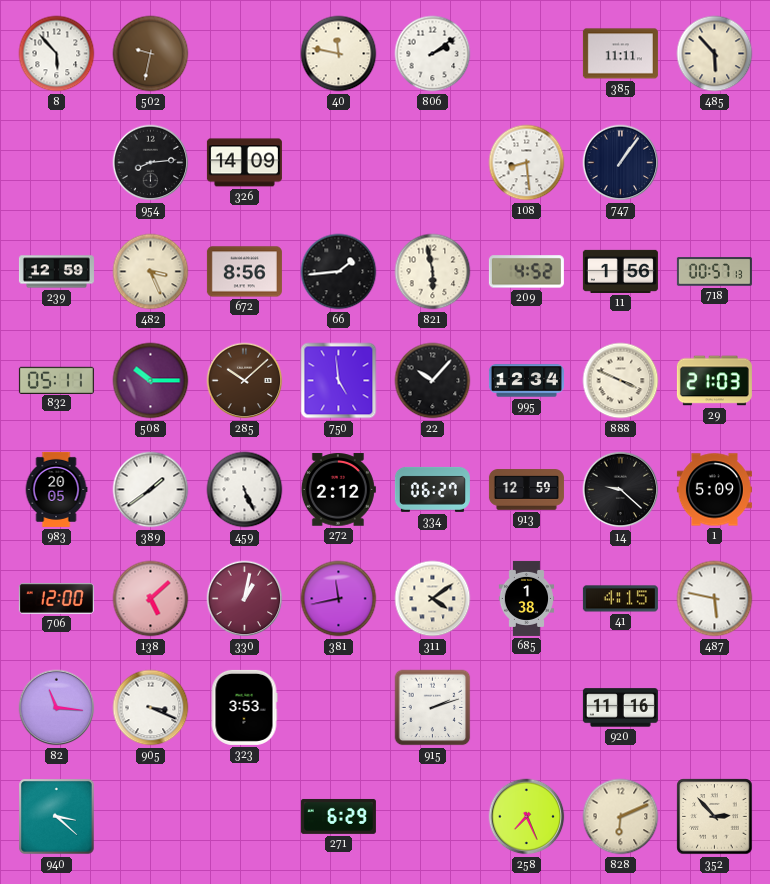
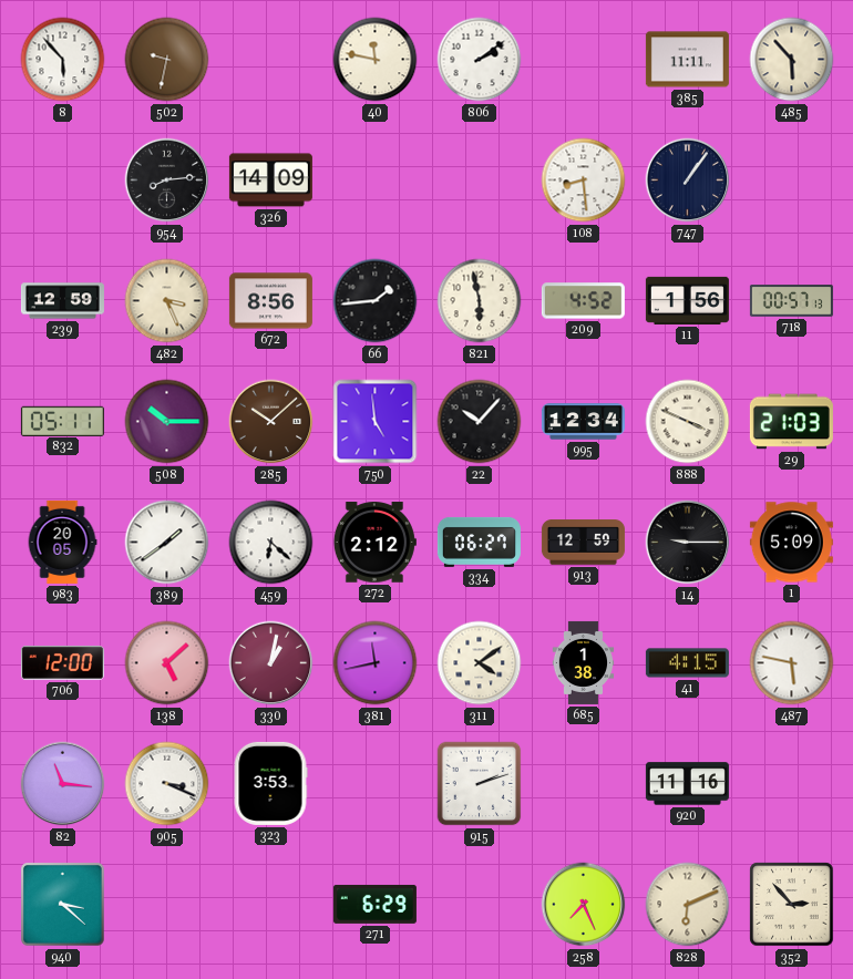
459: 5:26 -> 6:22
14: 9:22 -> 9:15
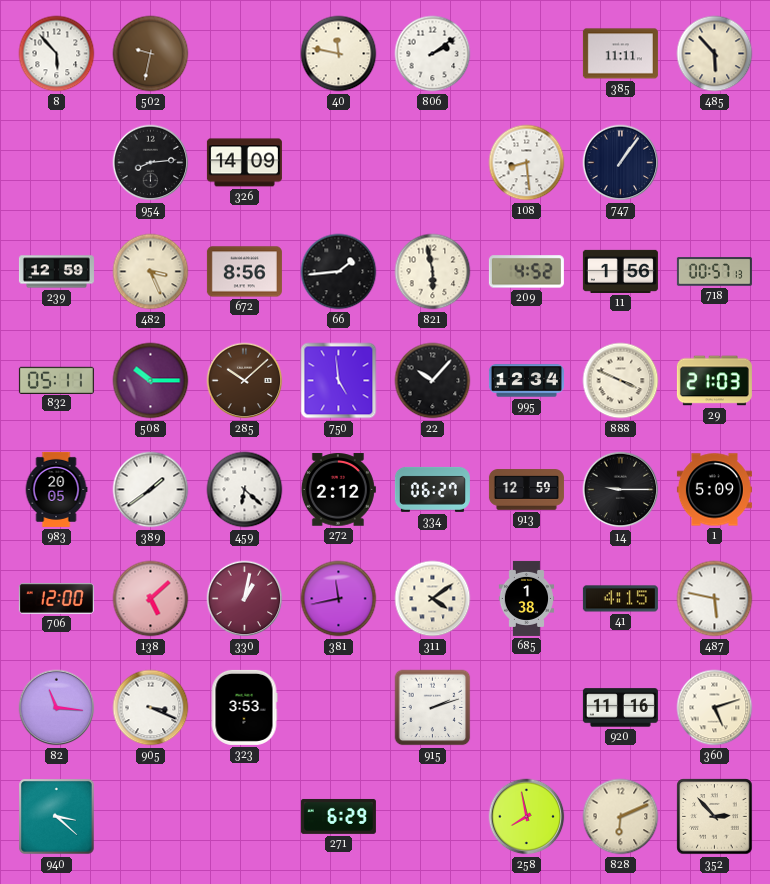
360: none -> 5:12
258: 7:26 -> 7:58
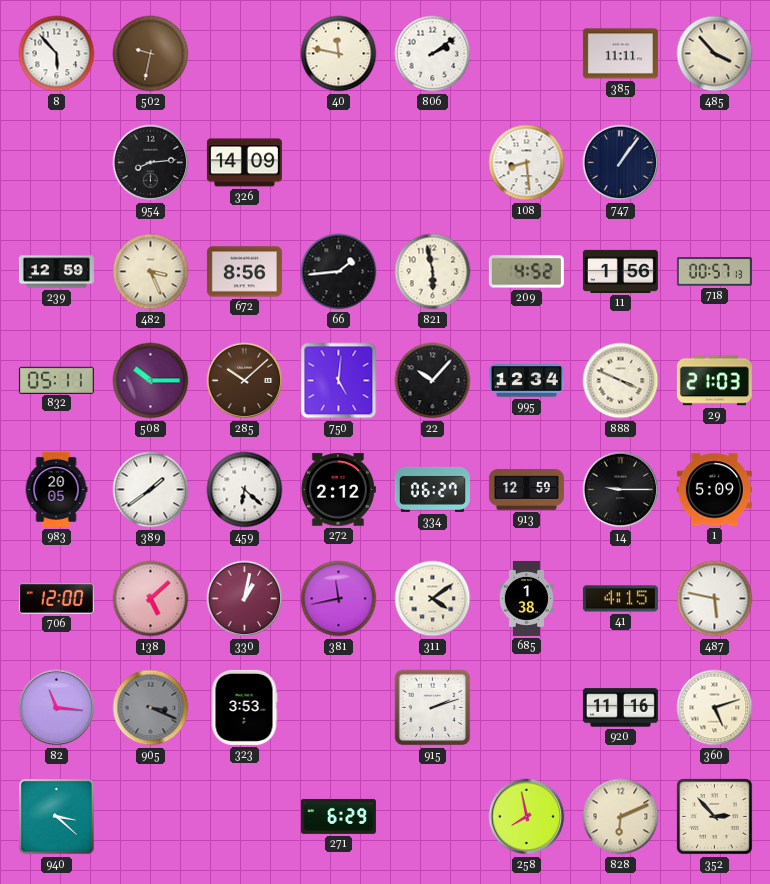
485: 5:53 -> 3:53
750: 4:59 -> 5:01
905 dial: white -> grey
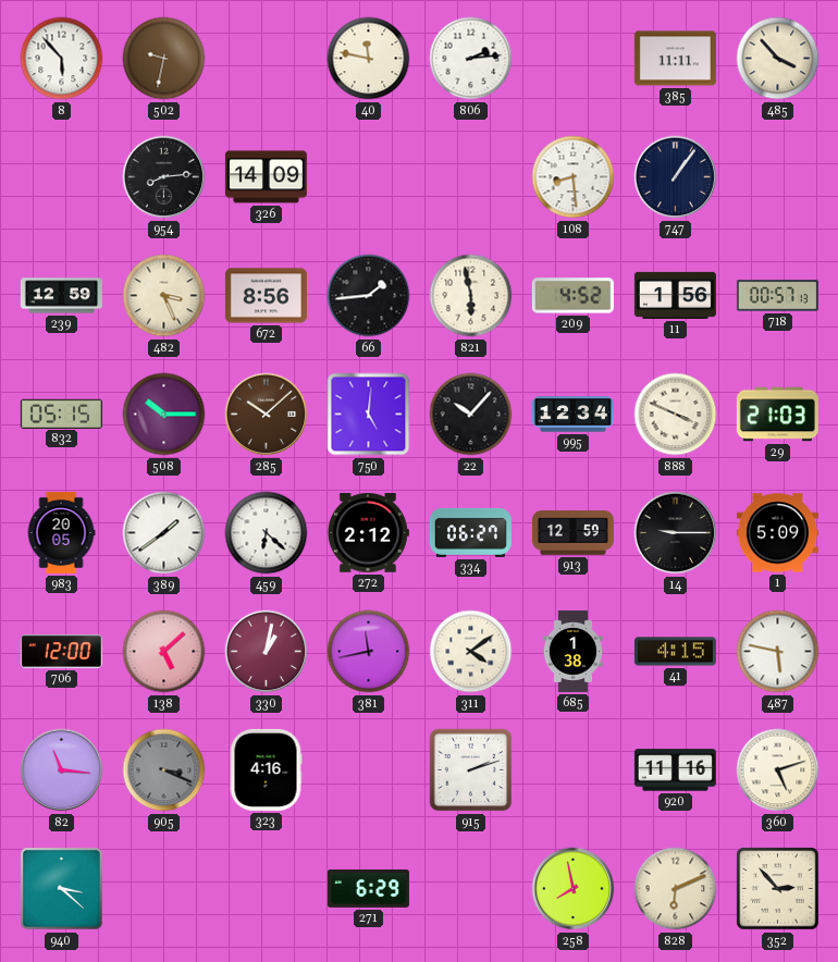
806: 2:09 -> 2:14
832: 05:11 -> 05:15
323: 3:53 -> 4:16
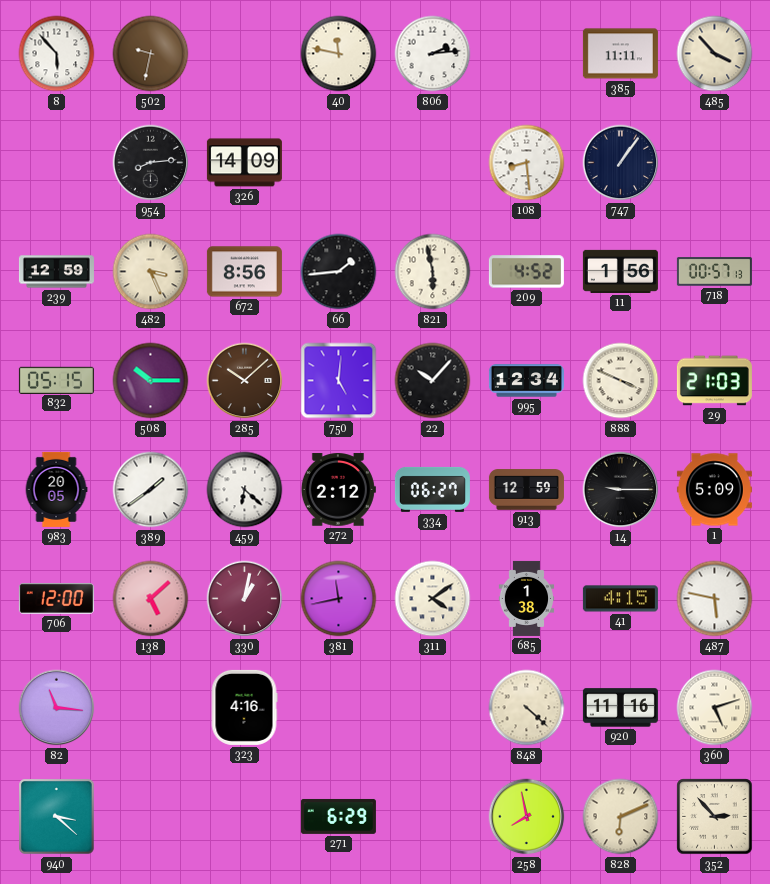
905: 3:19 -> none
915: 2:12 -> none
848: none -> 4:22
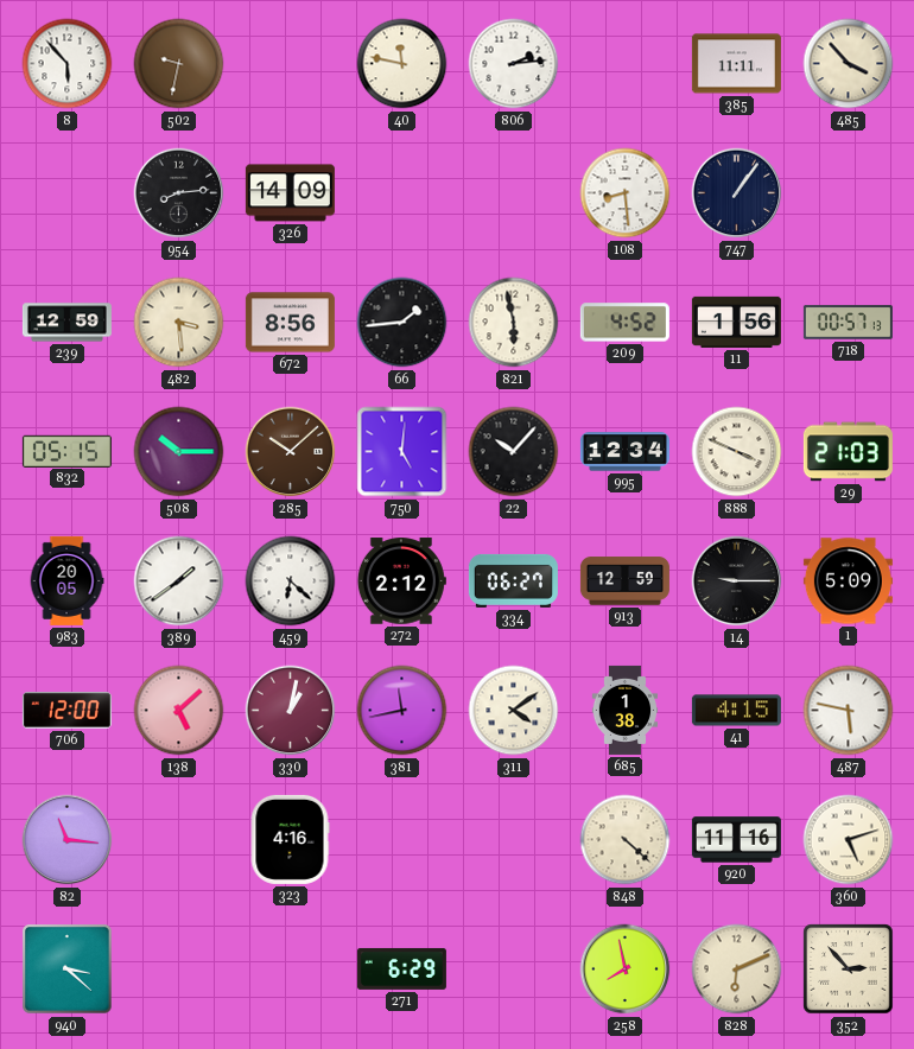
482: 3:26 -> 3:29
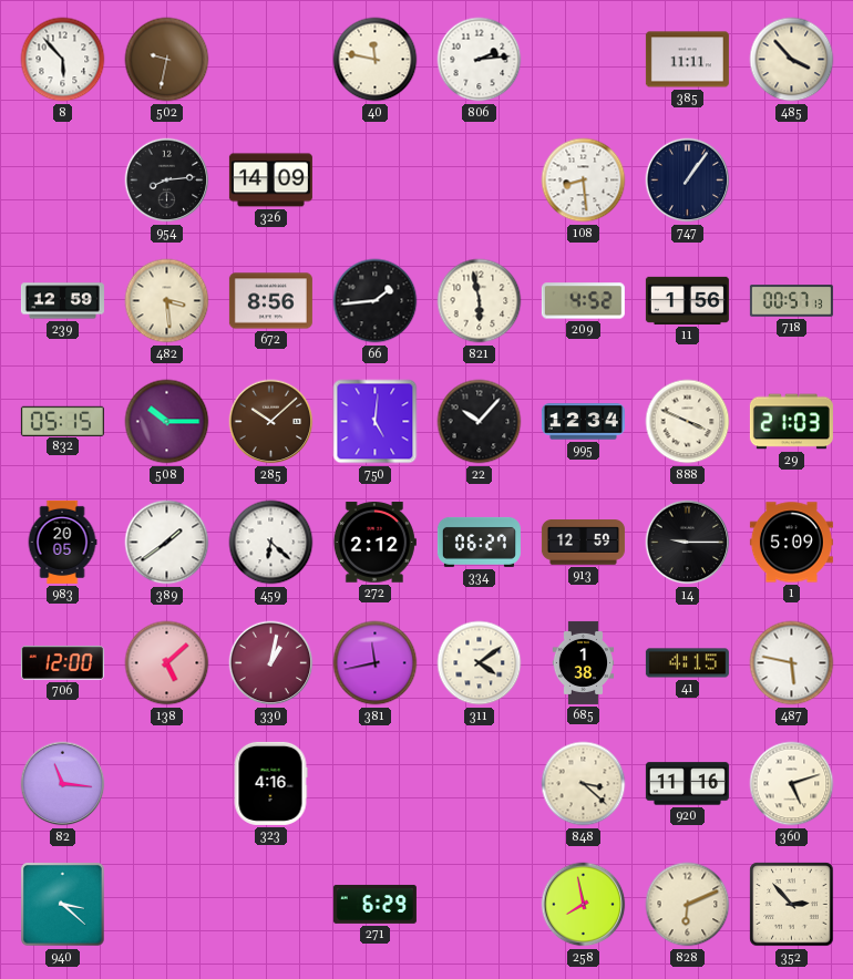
848: 4:22 -> 3:22
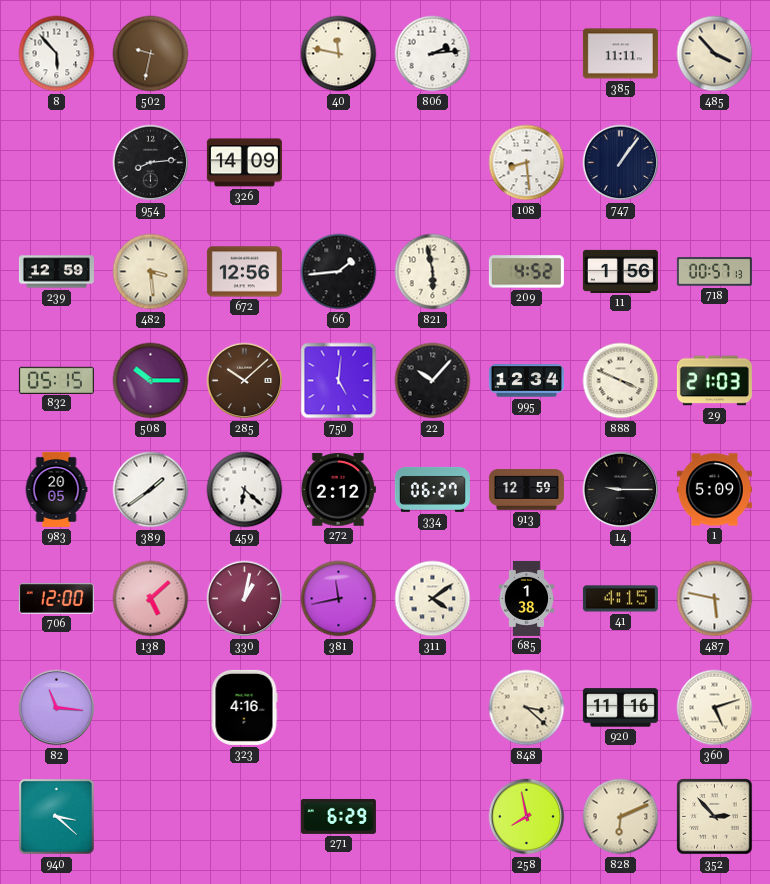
672: 8:56 -> 12:56
